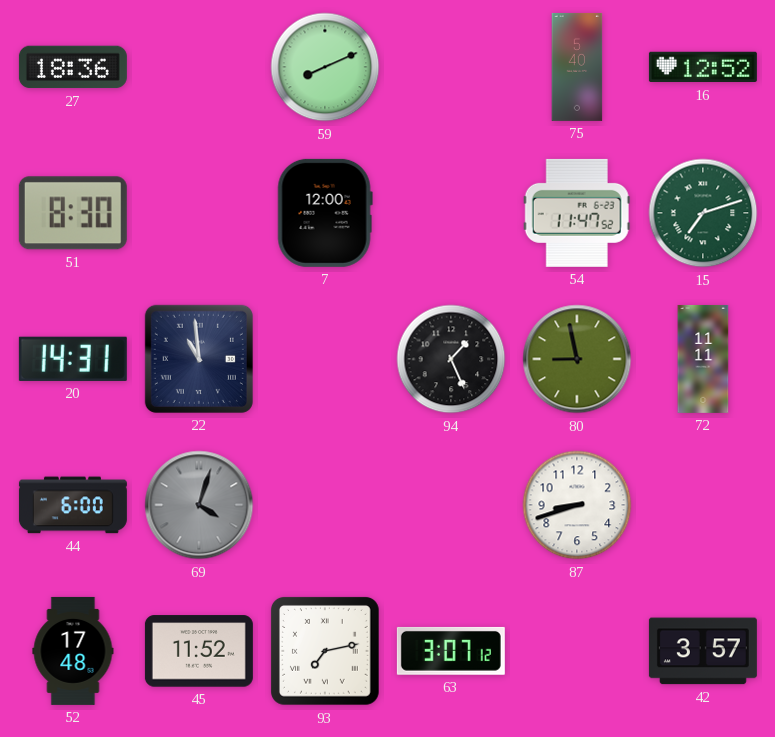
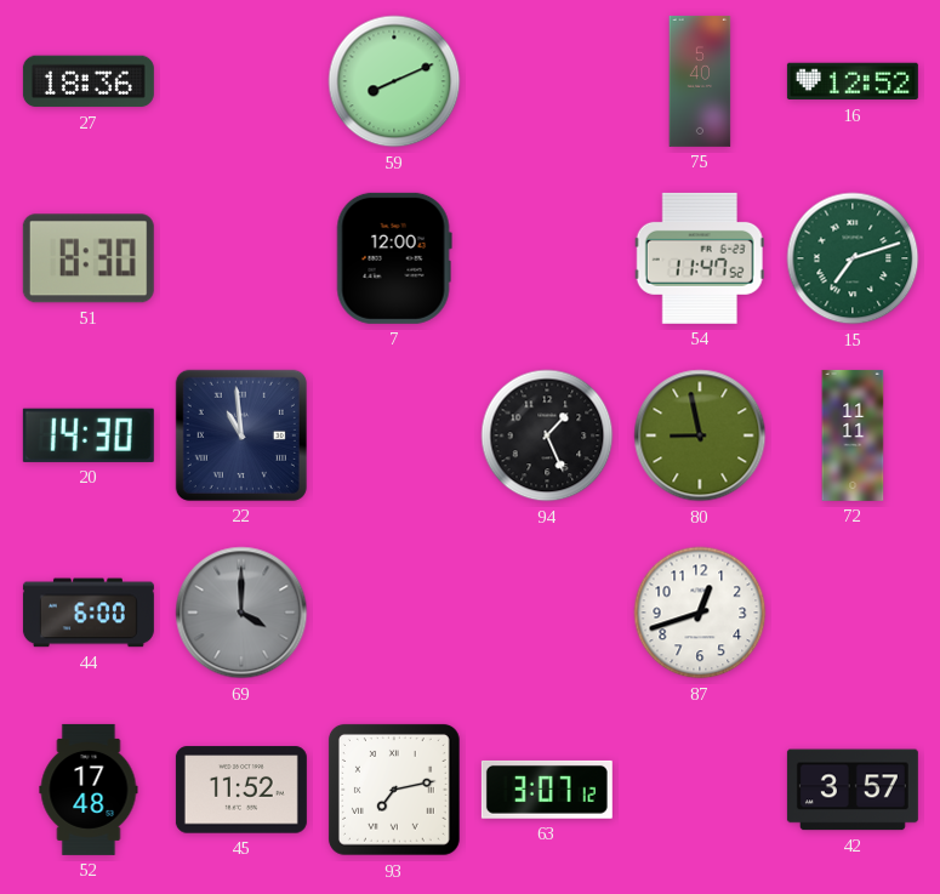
20: 14:31 -> 14:30
69: 4:03 -> 4:00
87: 8:42 -> 12:42
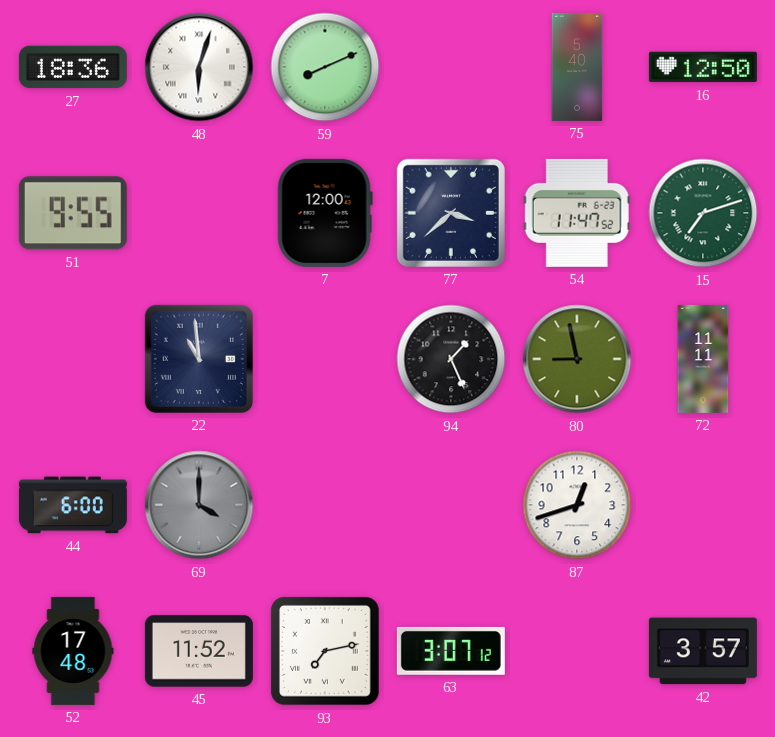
48: none -> 6:03
16: 12:52 -> 12:50
51: 8:30 -> 9:55
77: none -> 3:38
20: 14:30 -> none
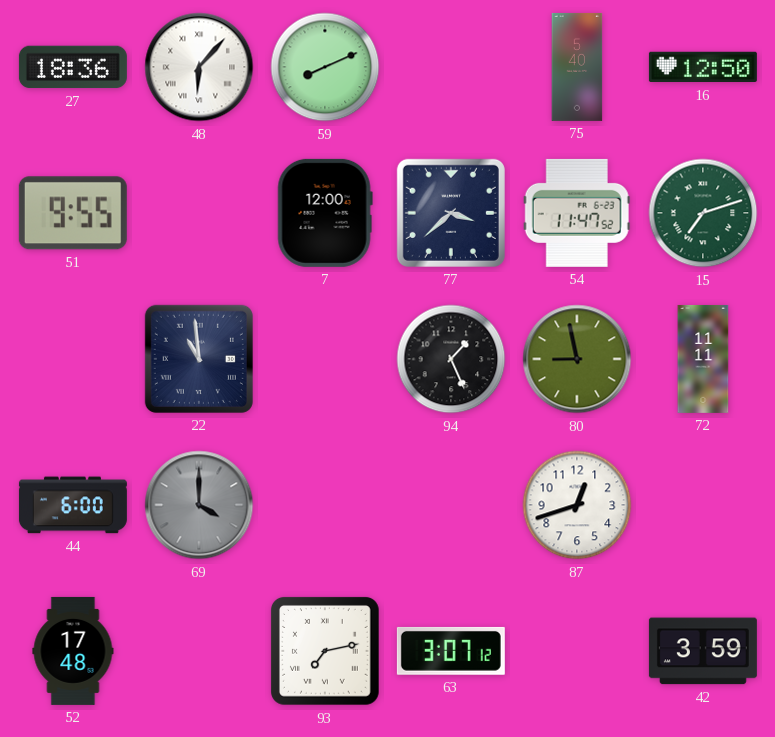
48: 6:03 -> 6:07
45: 11:52 -> none
42: 3:57 -> 3:59
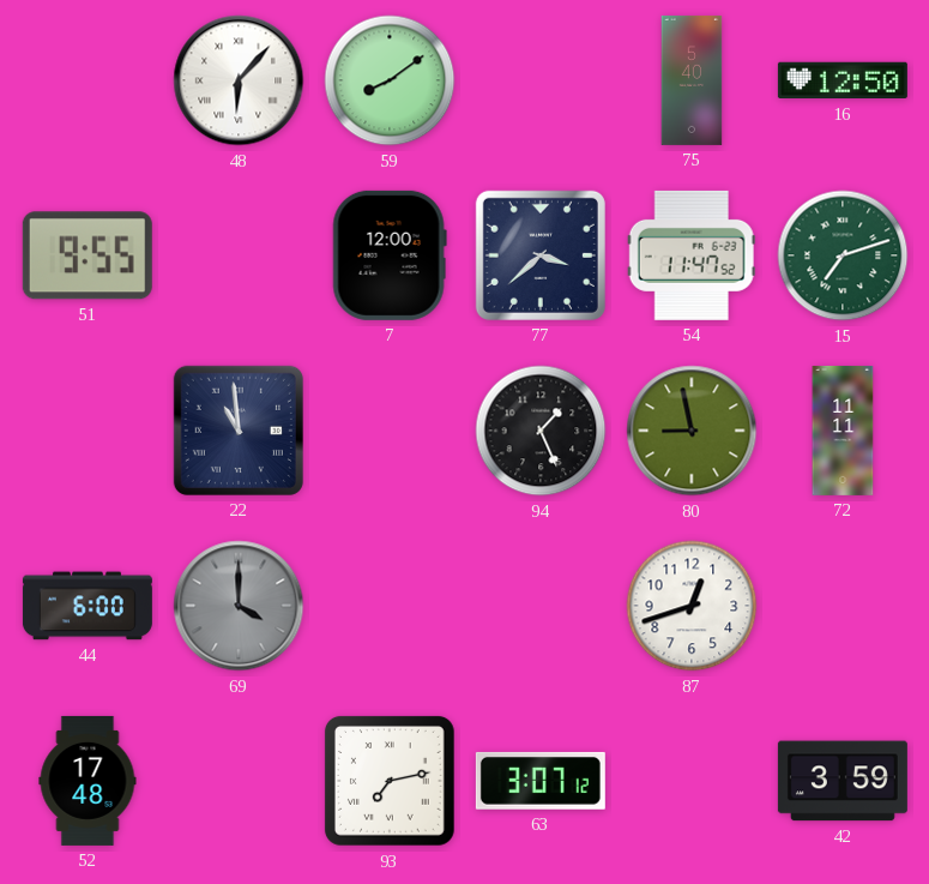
27: 18:36 -> none
59: 8:11 -> 8:09
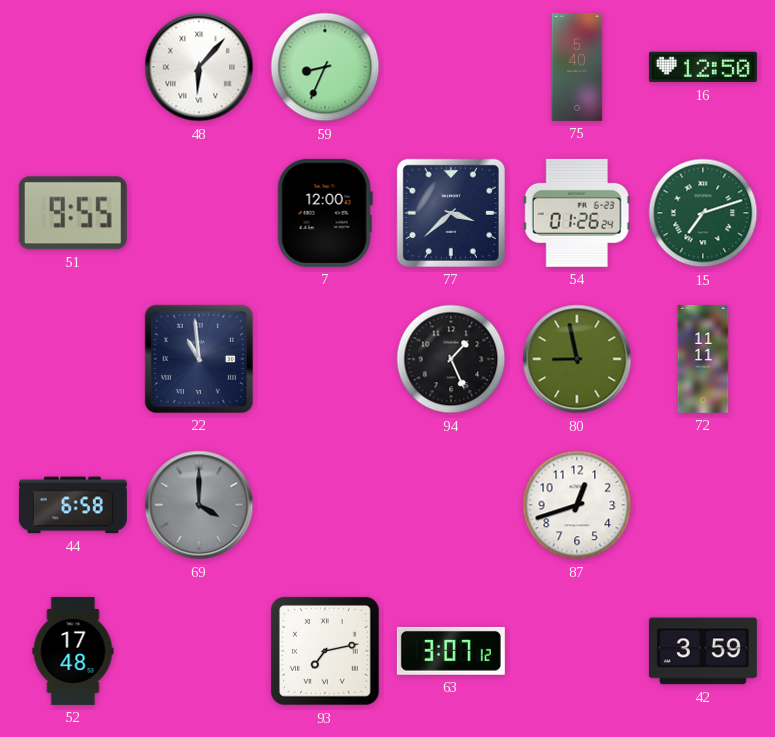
59: 8:09 -> 8:34
54: 11:47 -> 01:26
44: 6:00 -> 6:58
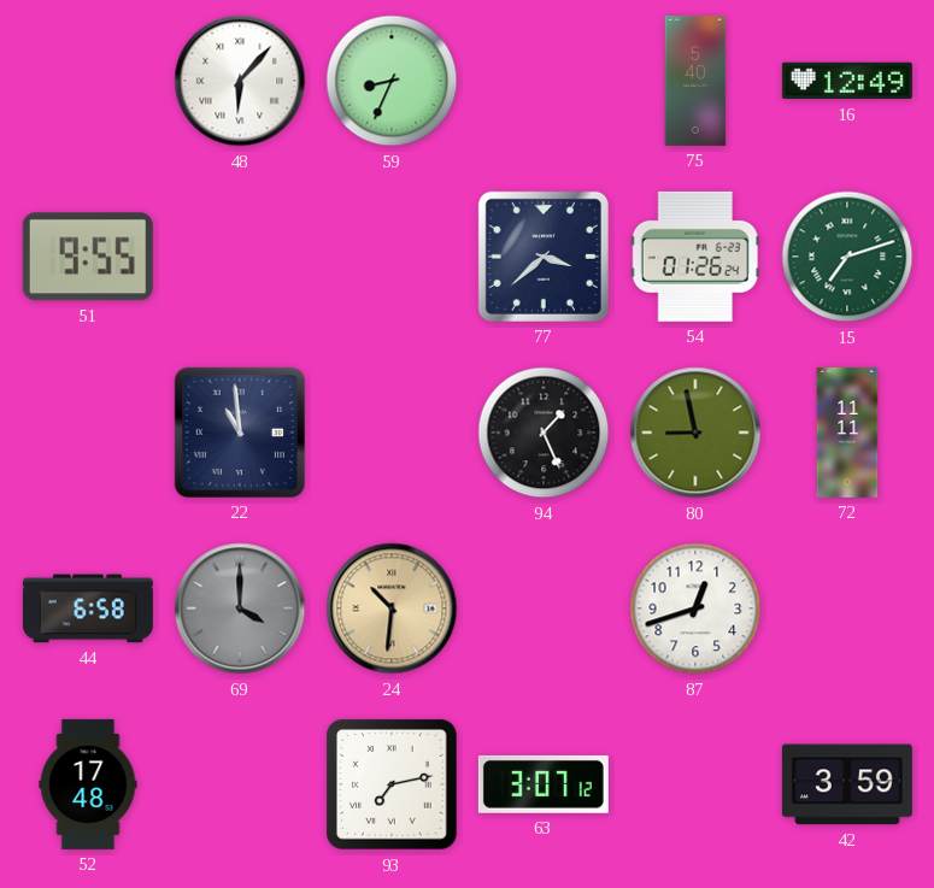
16: 12:50 -> 12:49
7: 12:00 -> none
24: none -> 10:31
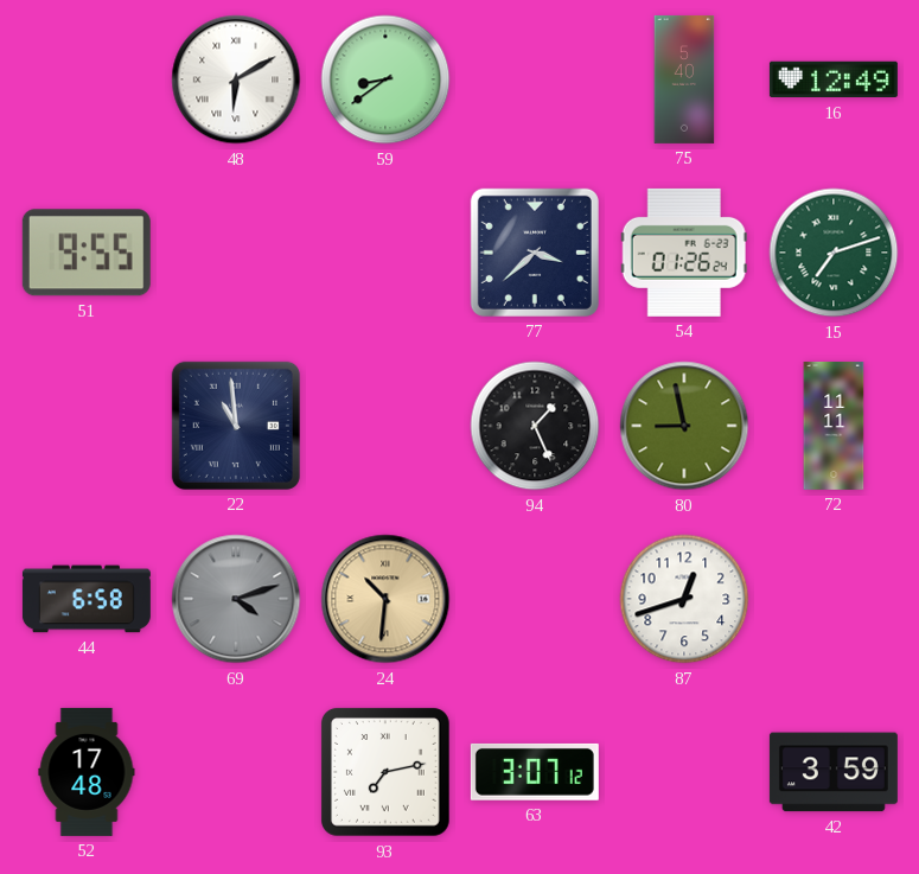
48: 6:07 -> 6:10
59: 8:34 -> 8:39
69: 4:00 -> 4:12
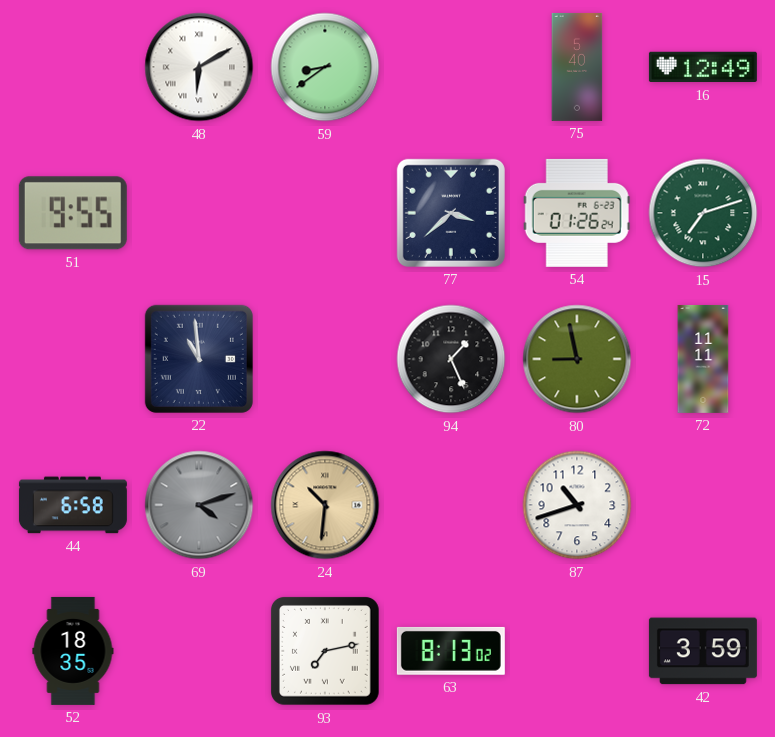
87: 12:42 -> 10:42
52: 17:48 -> 18:35
63: 3:07 -> 8:13
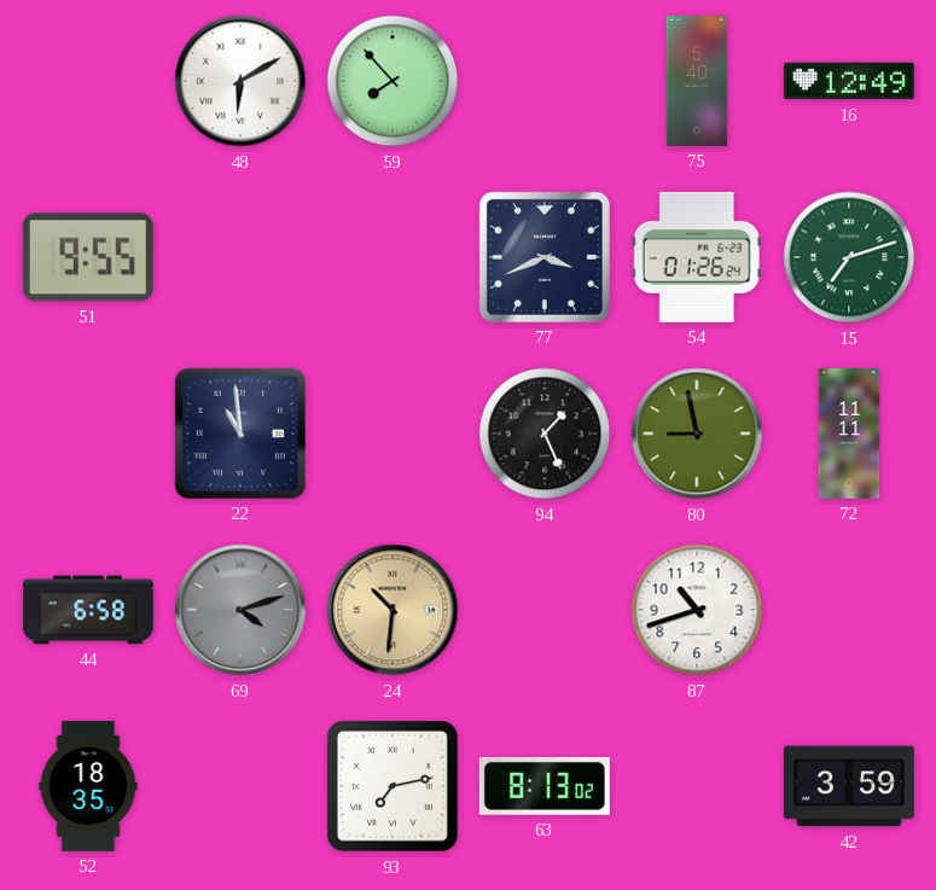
59: 8:39 -> 7:53
77: 3:38 -> 3:41
